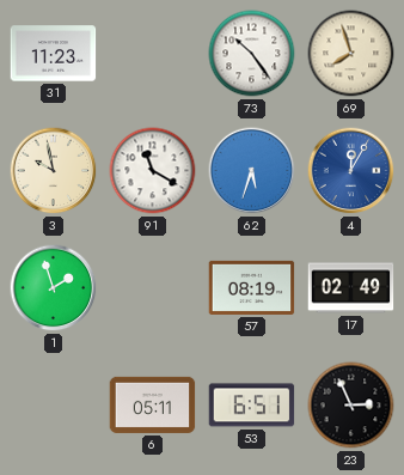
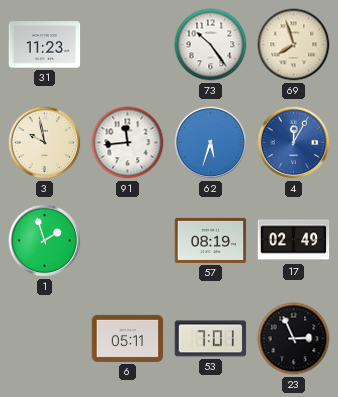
91: 11:20 -> 11:44
53: 6:51 -> 7:01
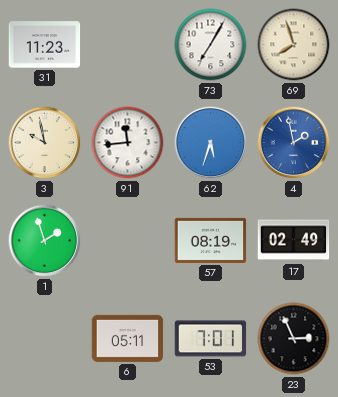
73: 10:24 -> 7:05
4: 12:05 -> 1:58
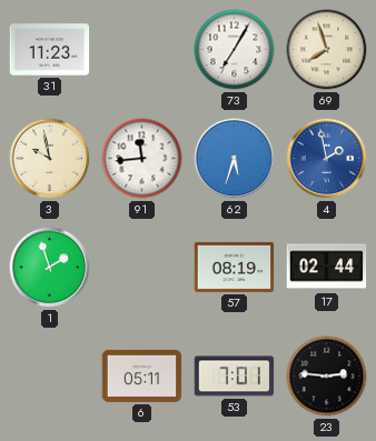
17: 02:49 -> 02:44
23: 2:56 -> 2:46
